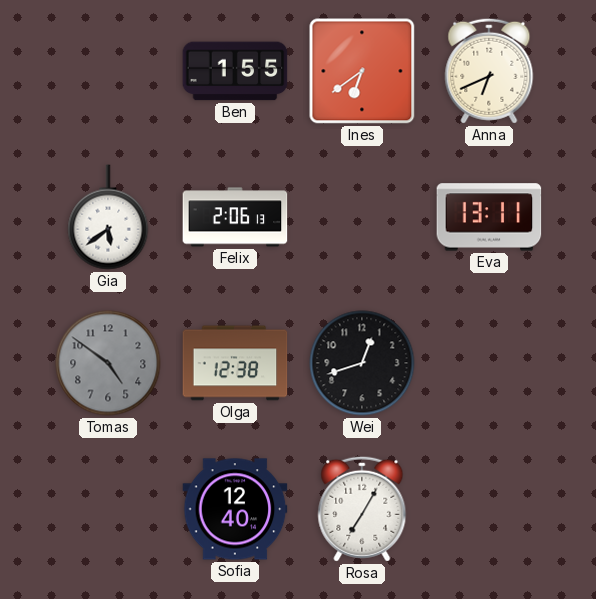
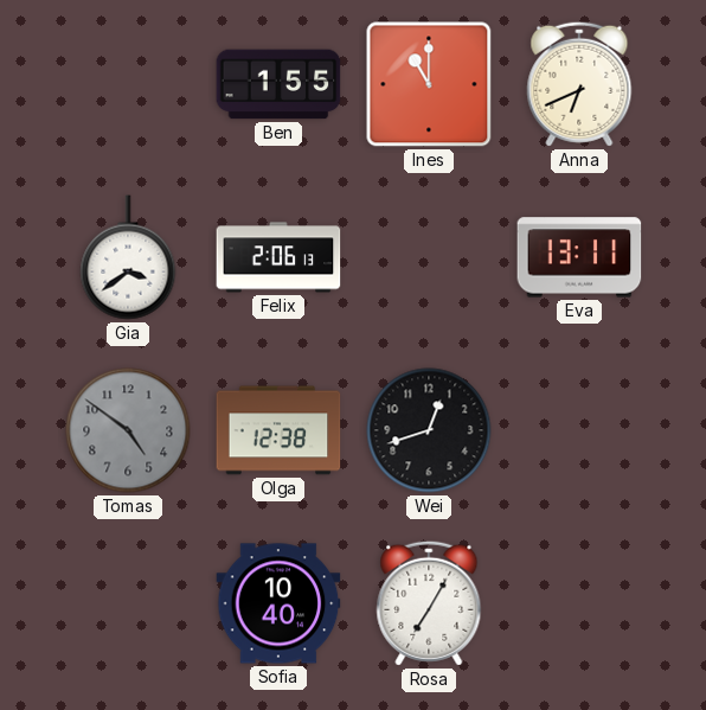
Ines: 6:39 -> 11:00
Gia: 5:39 -> 3:39
Sofia: 12:40 -> 10:40
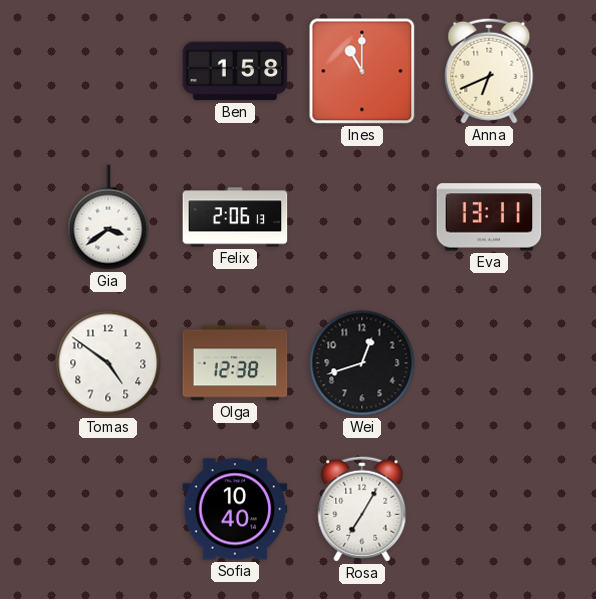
Ben: 1:55 -> 1:58
Tomas dial: grey -> white
